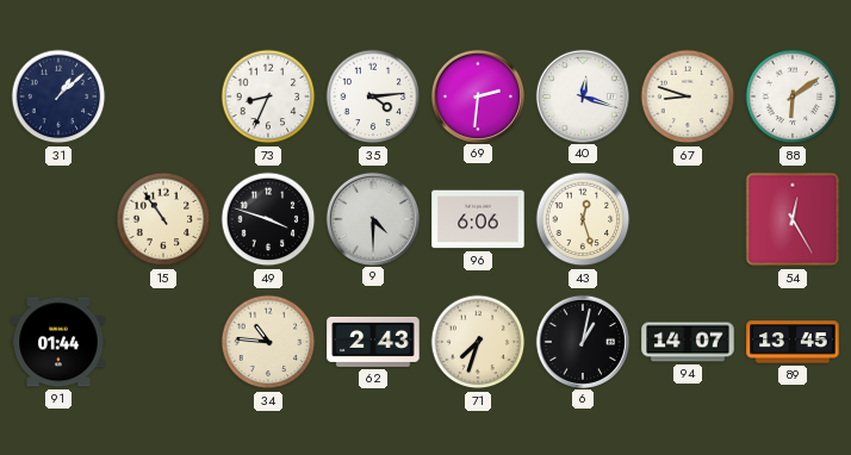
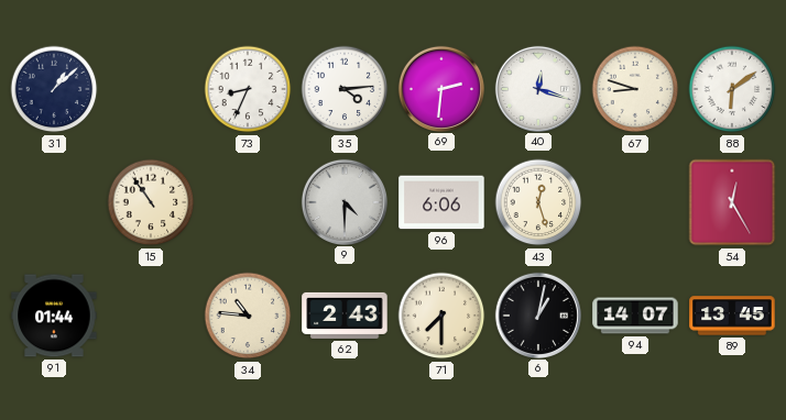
49: 3:48 -> none
71: 7:33 -> 7:30
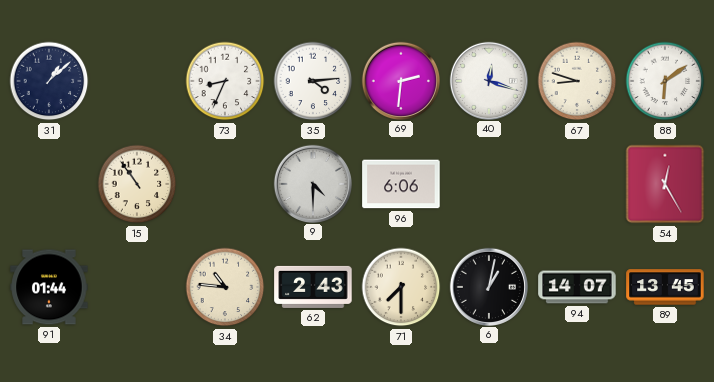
43: 12:27 -> none
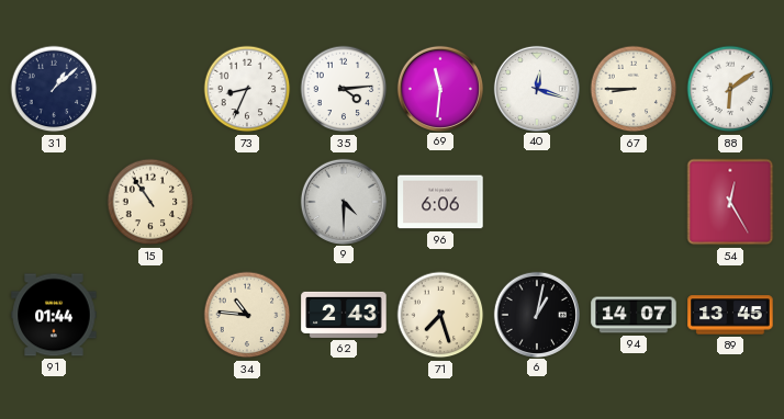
69: 2:31 -> 11:31
67: 8:48 -> 8:45
71: 7:30 -> 7:27
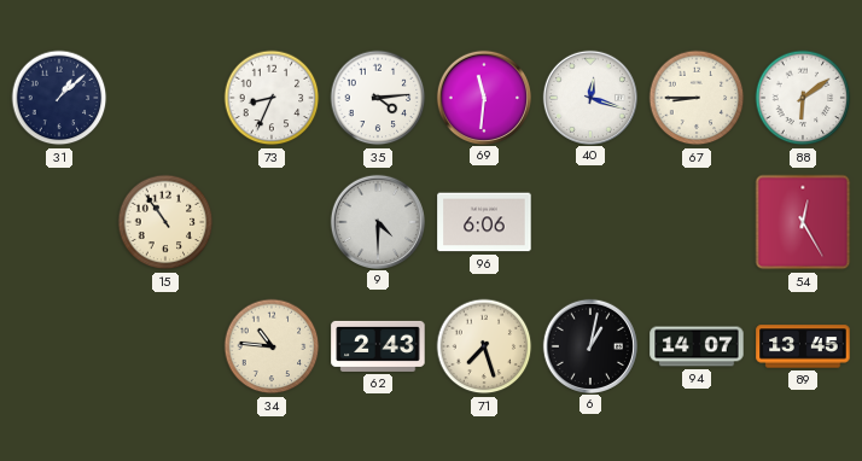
91: 01:44 -> none
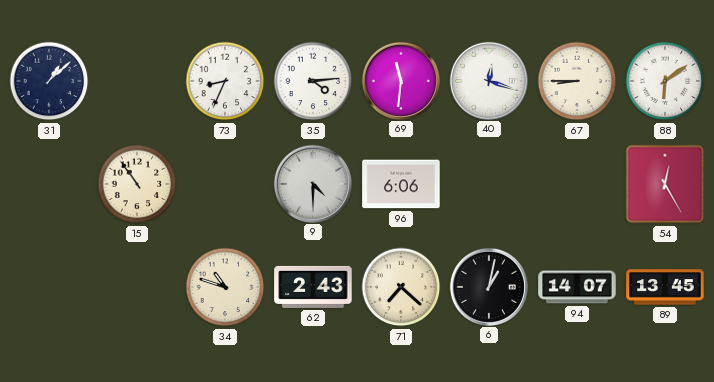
34: 10:46 -> 10:48
71: 7:27 -> 7:22
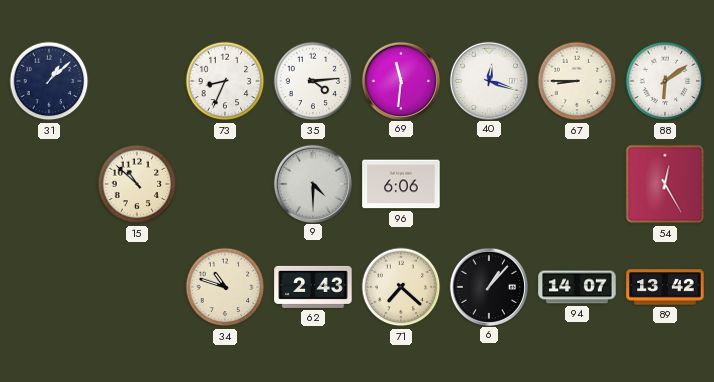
15: 10:54 -> 10:52
6: 1:02 -> 1:07
89: 13:45 -> 13:42
